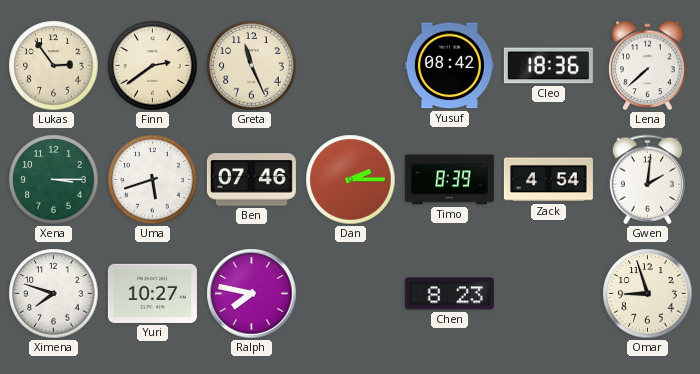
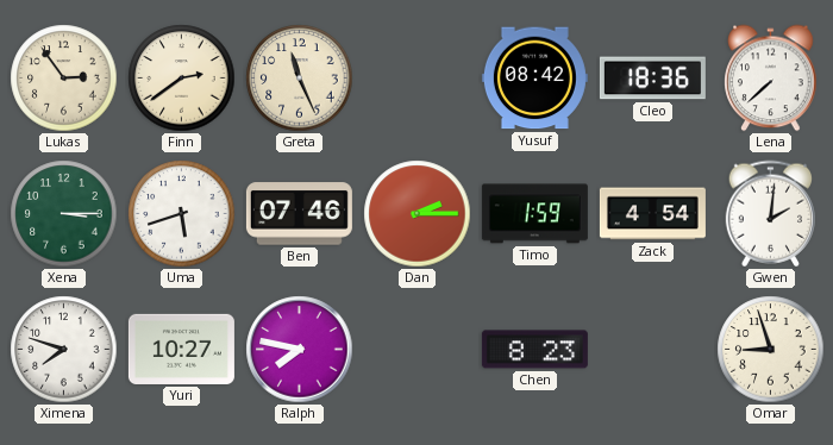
Timo: 8:39 -> 1:59
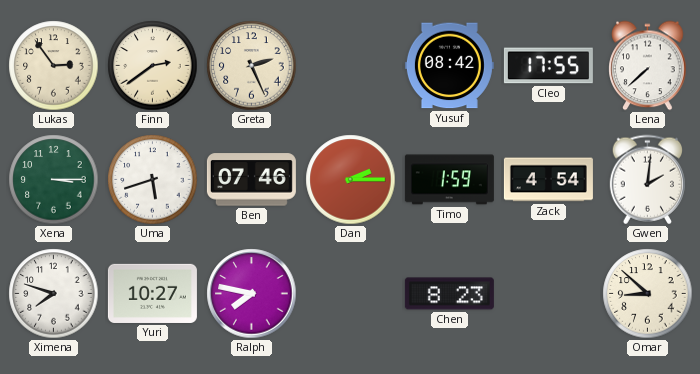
Greta: 11:26 -> 2:26
Cleo: 18:36 -> 17:55
Omar: 8:57 -> 8:52
